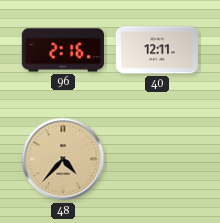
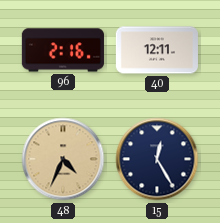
48: 4:37 -> 4:34
15: none -> 12:25
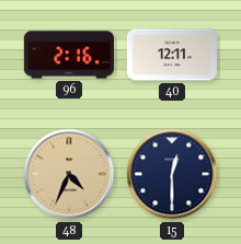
15: 12:25 -> 12:30
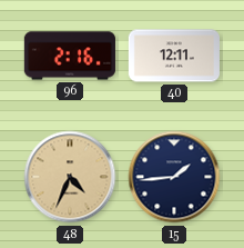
15: 12:30 -> 1:44
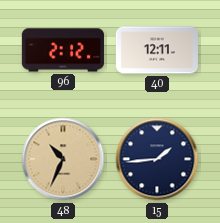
96: 2:16 -> 2:12
48: 4:34 -> 10:34
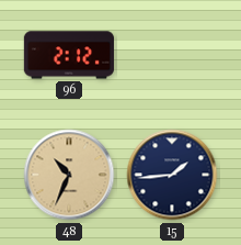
40: 12:11 -> none
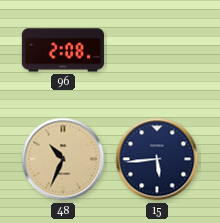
96: 2:12 -> 2:08
15: 1:44 -> 5:44
